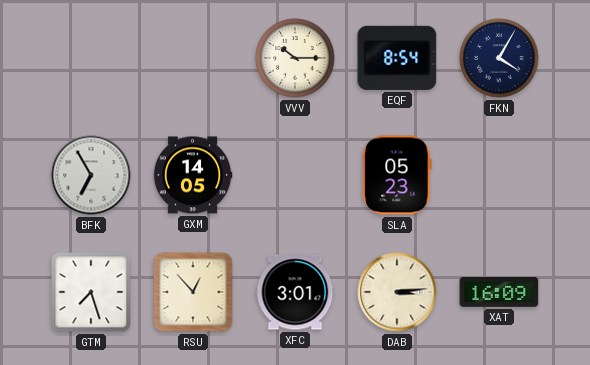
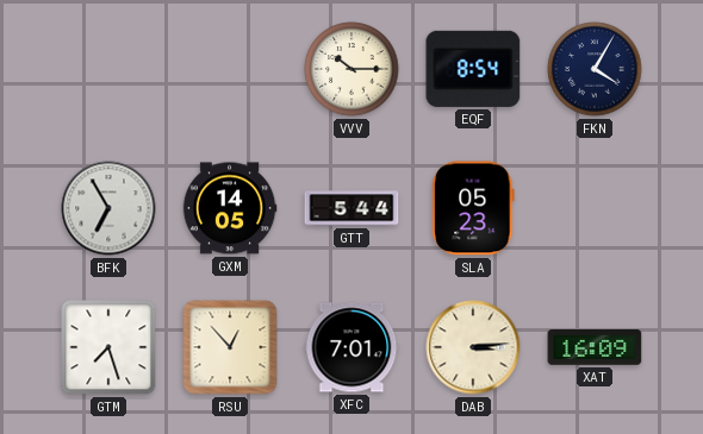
GTT: none -> 5:44
XFC: 3:01 -> 7:01
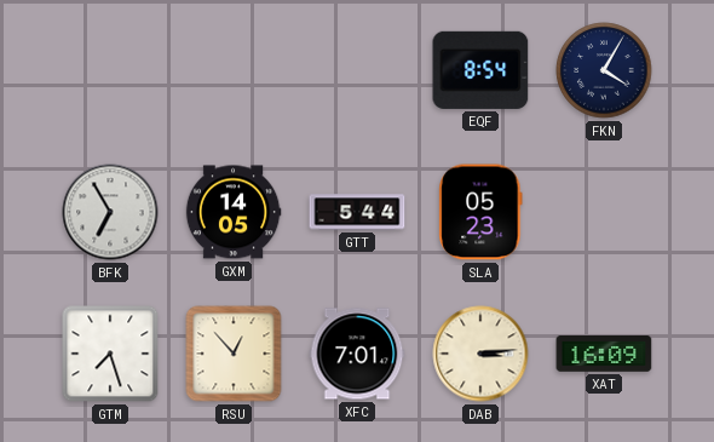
VVV: 10:15 -> none
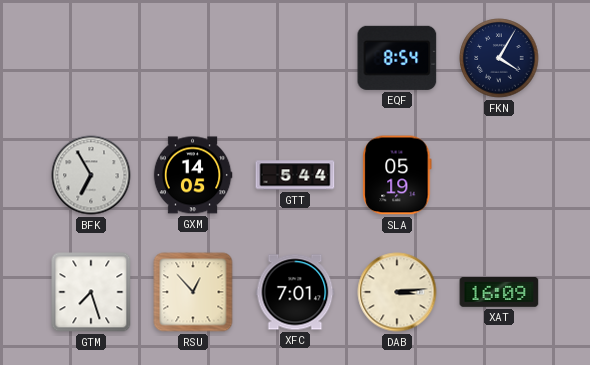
SLA: 05:23 -> 05:19
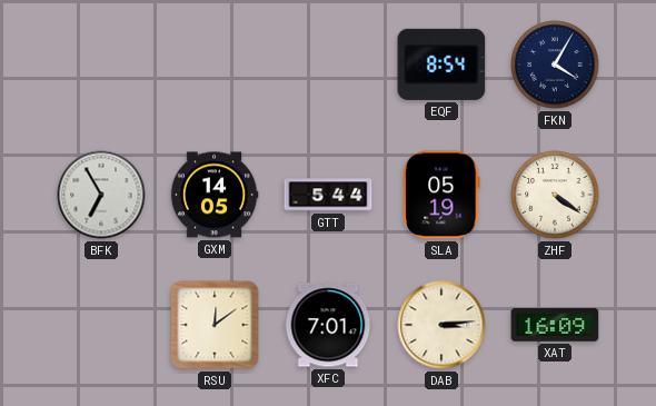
ZHF: none -> 4:21
GTM: 7:27 -> none
RSU: 12:53 -> 12:09
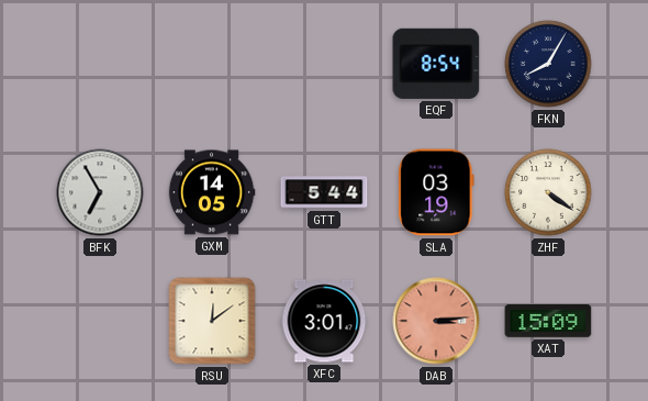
FKN: 4:05 -> 8:05
SLA: 05:19 -> 03:19
XFC: 7:01 -> 3:01
DAB dial: cream -> salmon
XAT: 16:09 -> 15:09
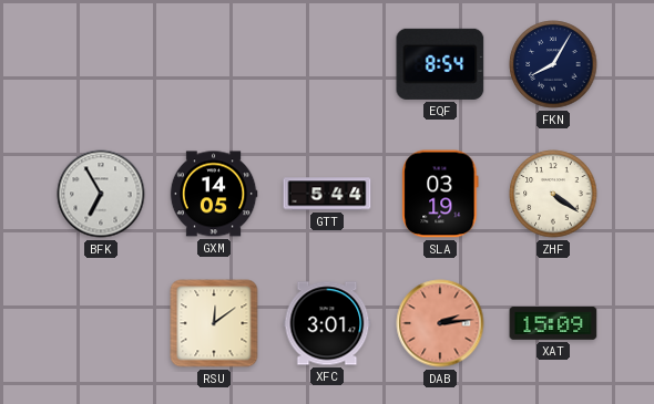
DAB: 3:14 -> 2:14
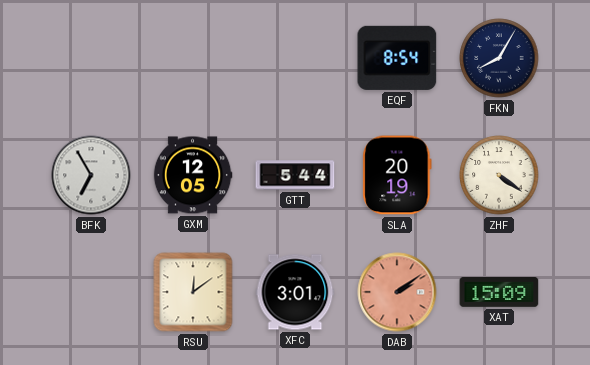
GXM: 14:05 -> 12:05
SLA: 03:19 -> 20:19
DAB: 2:14 -> 2:09
